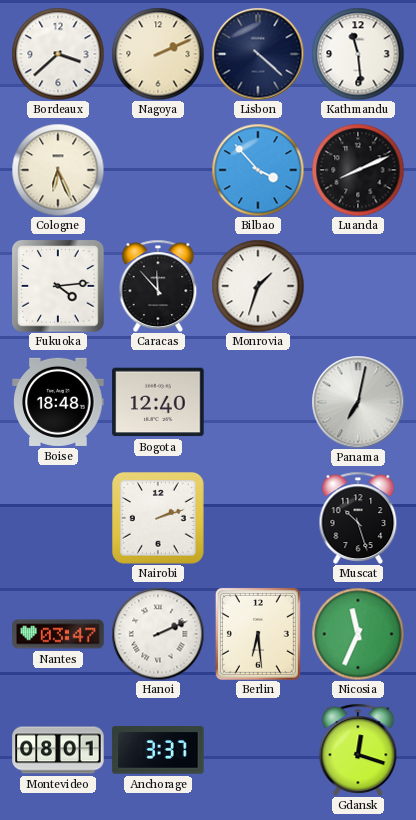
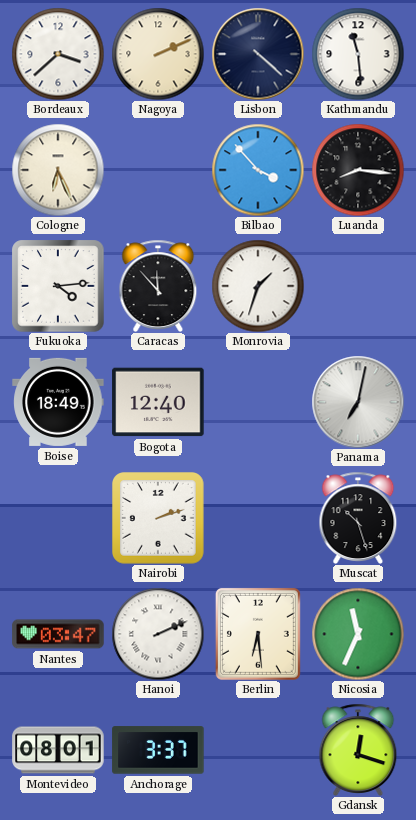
Luanda: 8:11 -> 8:16
Boise: 18:48 -> 18:49
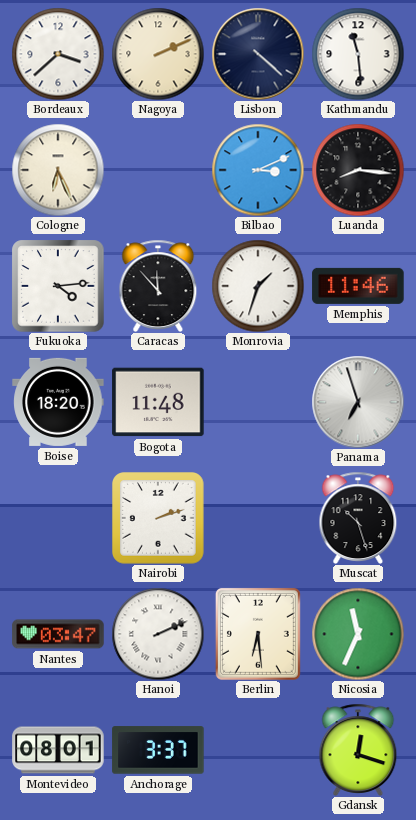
Bilbao: 3:53 -> 3:11
Memphis: none -> 11:46
Boise: 18:49 -> 18:20
Bogota: 12:40 -> 11:48
Panama: 7:02 -> 6:57
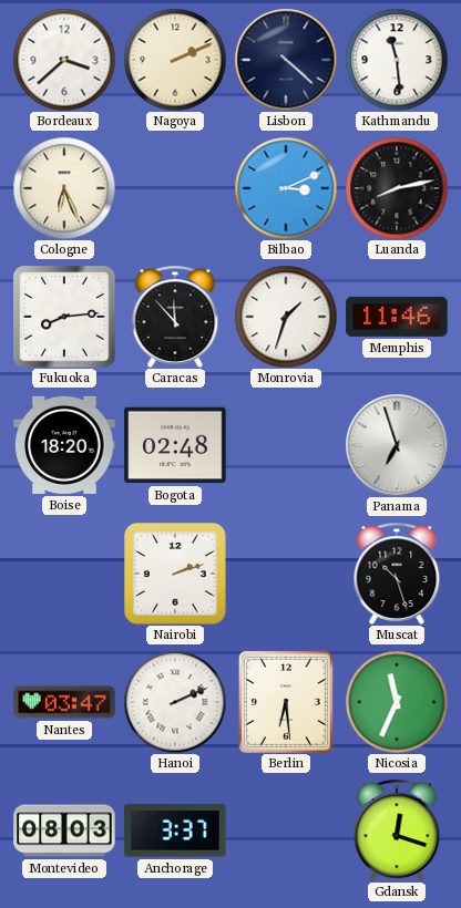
Luanda: 8:16 -> 8:13
Fukuoka: 4:14 -> 8:14
Bogota: 11:48 -> 02:48
Montevideo: 08:01 -> 08:03
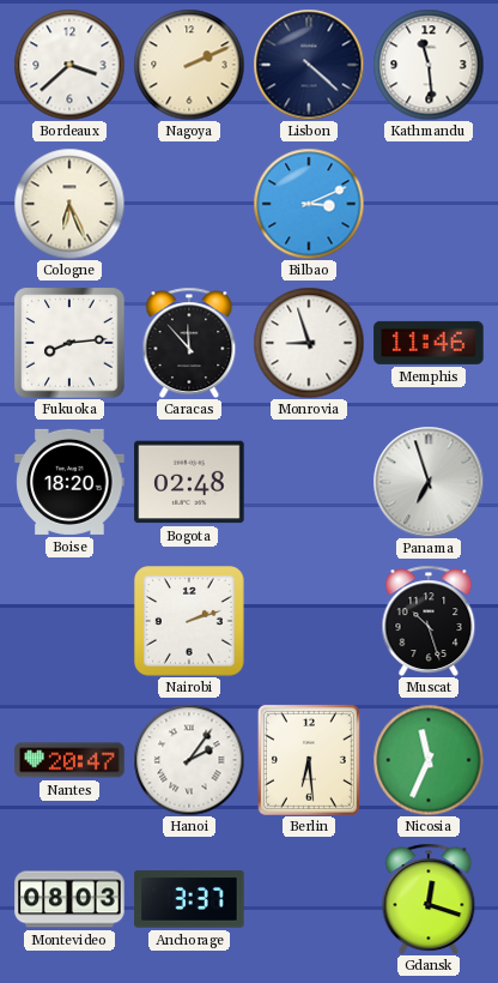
Luanda: 8:13 -> none
Monrovia: 1:33 -> 8:57
Nantes: 03:47 -> 20:47
Hanoi: 2:11 -> 2:06
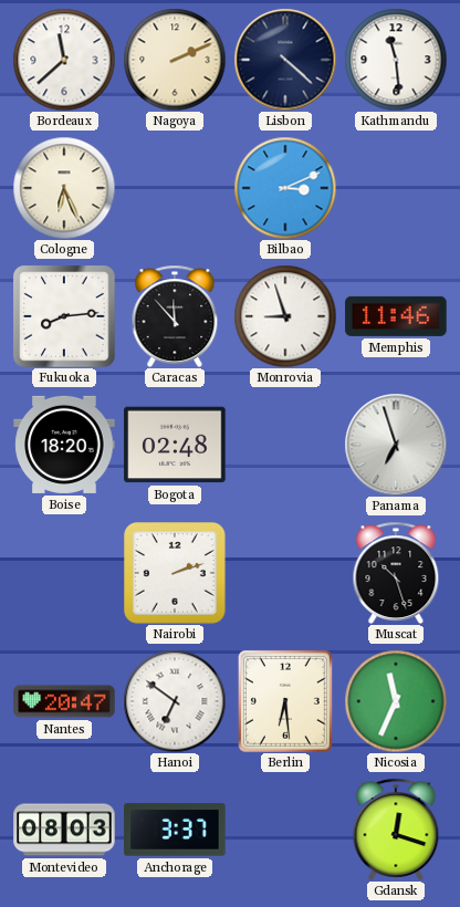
Bordeaux: 3:38 -> 11:38
Hanoi: 2:06 -> 6:51
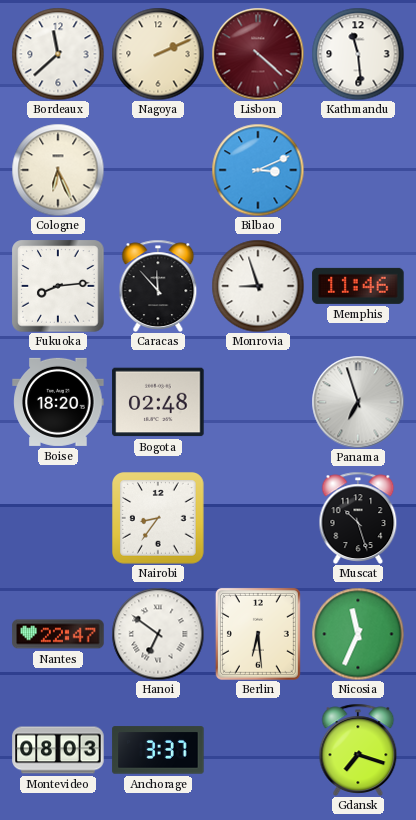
Lisbon dial: navy -> burgundy
Nairobi: 2:12 -> 8:36
Nantes: 20:47 -> 22:47
Gdansk: 12:18 -> 7:18
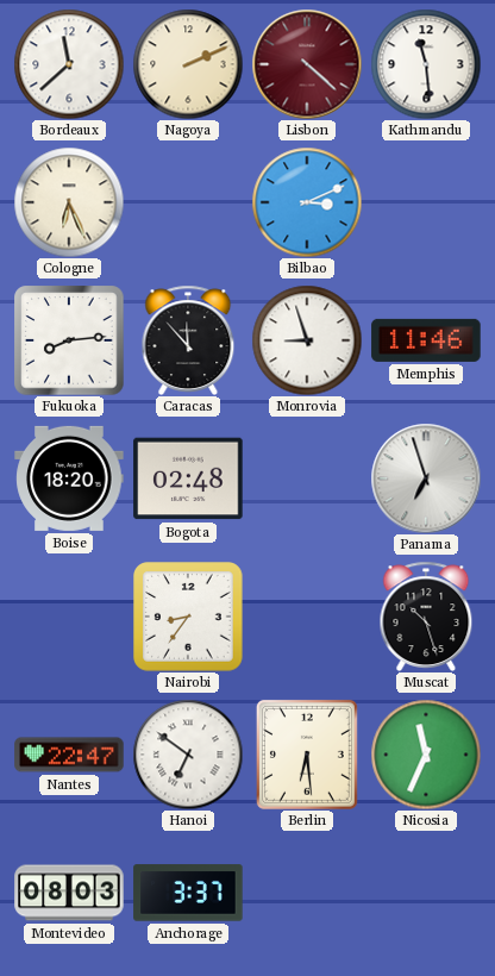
Gdansk: 7:18 -> none
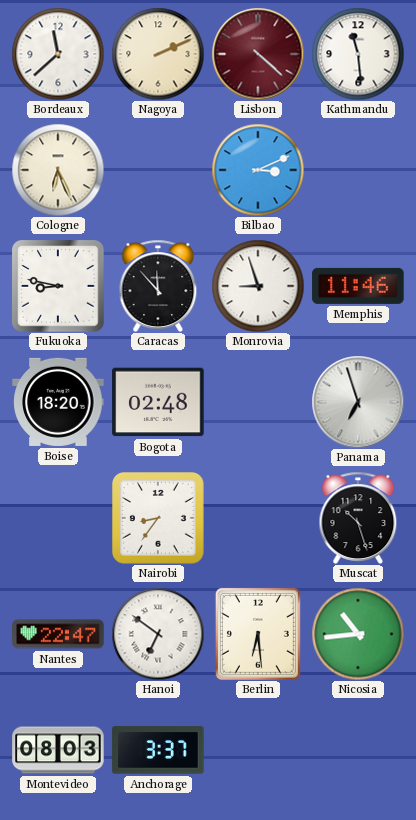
Fukuoka: 8:14 -> 8:47
Nicosia: 11:34 -> 10:44
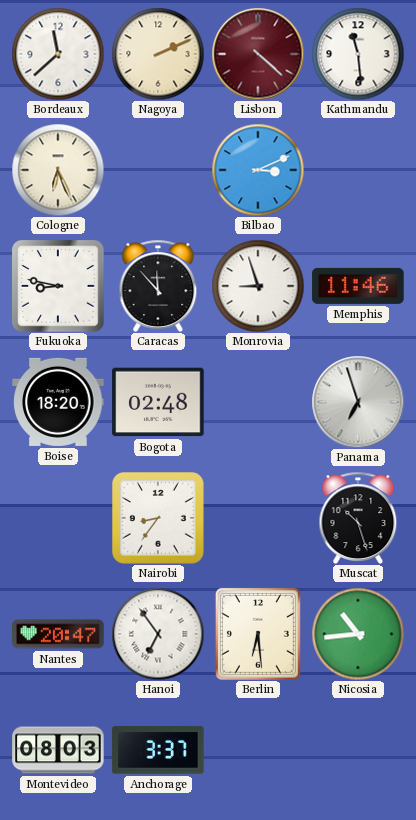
Nantes: 22:47 -> 20:47
Hanoi: 6:51 -> 6:54
